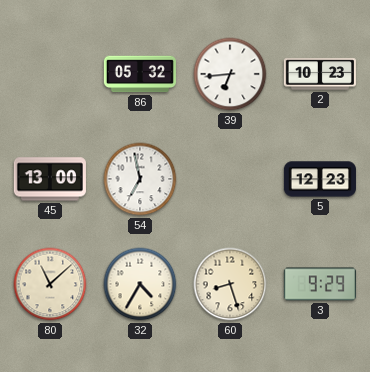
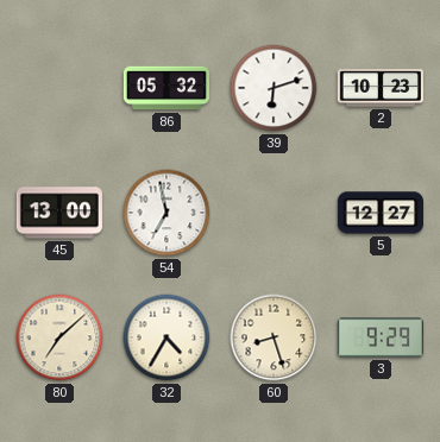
39: 6:44 -> 6:12
5: 12:23 -> 12:27
80: 11:08 -> 7:08
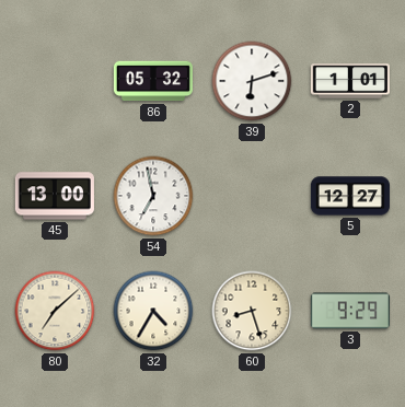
2: 10:23 -> 1:01
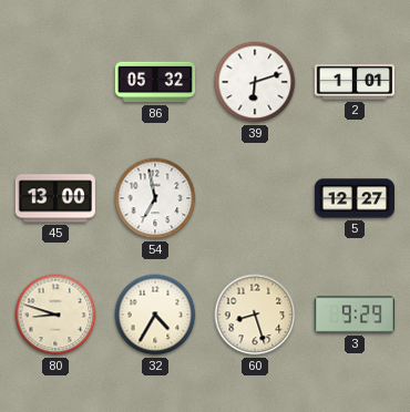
80: 7:08 -> 8:48
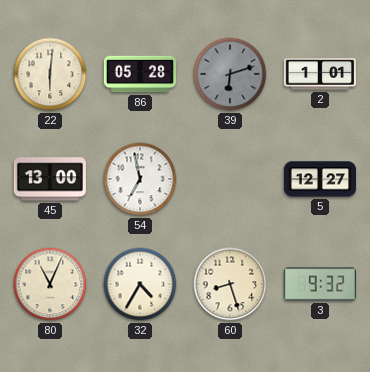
22: none -> 6:01
86: 05:32 -> 05:28
39 dial: white -> grey
80: 8:48 -> 11:04
3: 9:29 -> 9:32
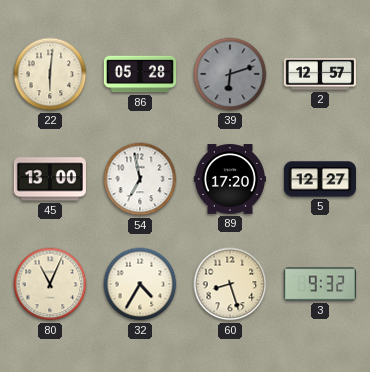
2: 1:01 -> 12:57
89: none -> 17:20
